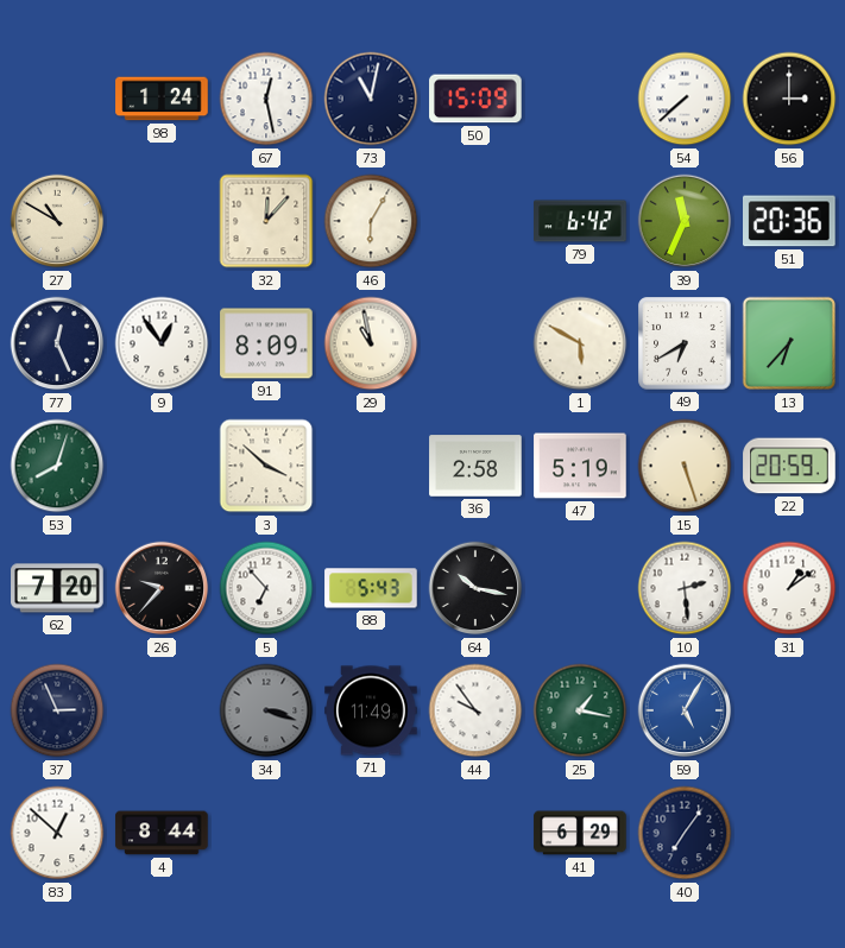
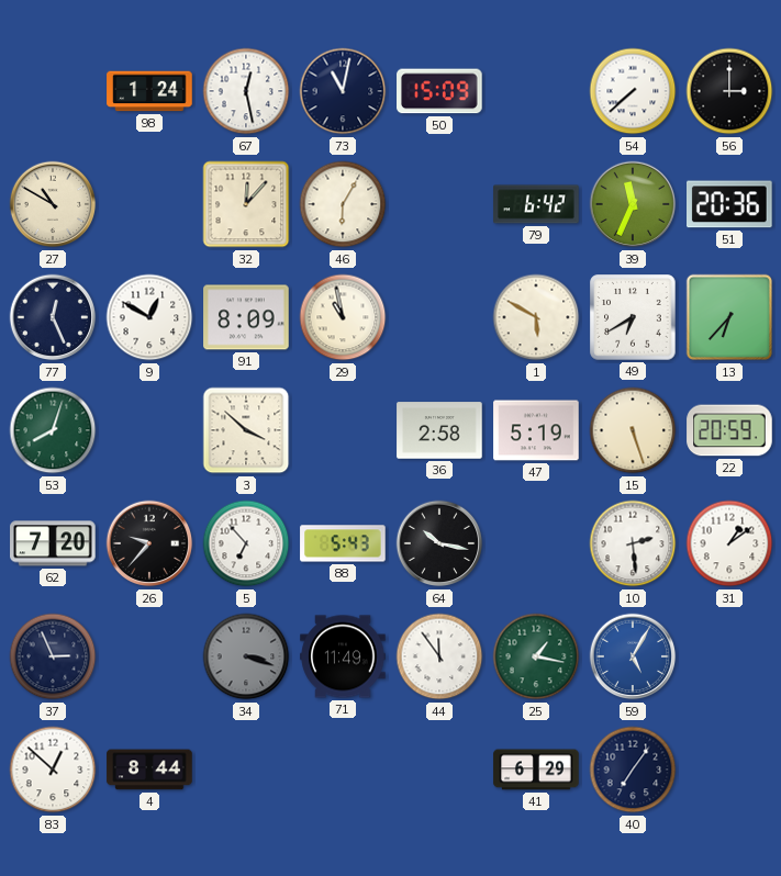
9: 12:54 -> 12:50
44: 9:54 -> 11:54
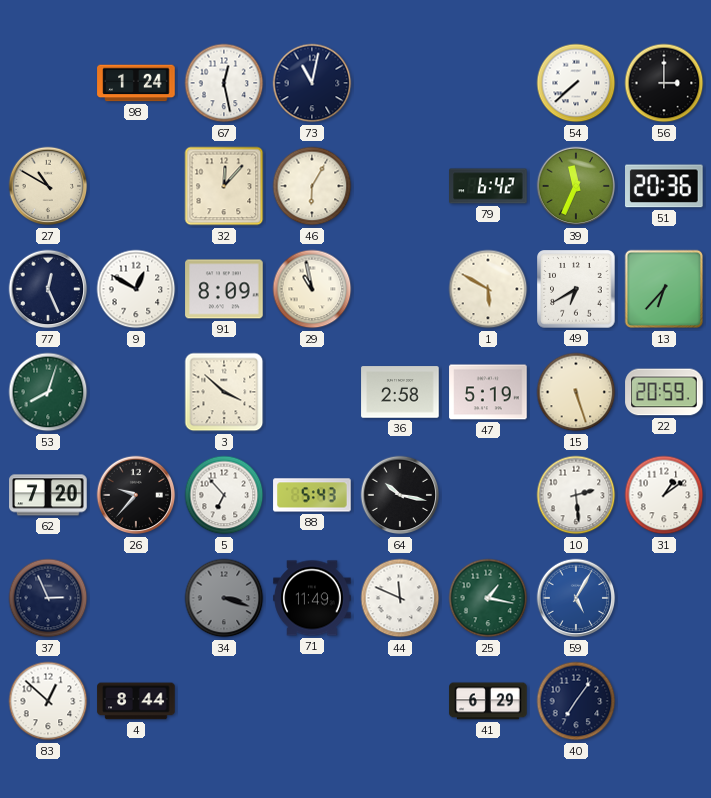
50: 15:09 -> none
44: 11:54 -> 11:49
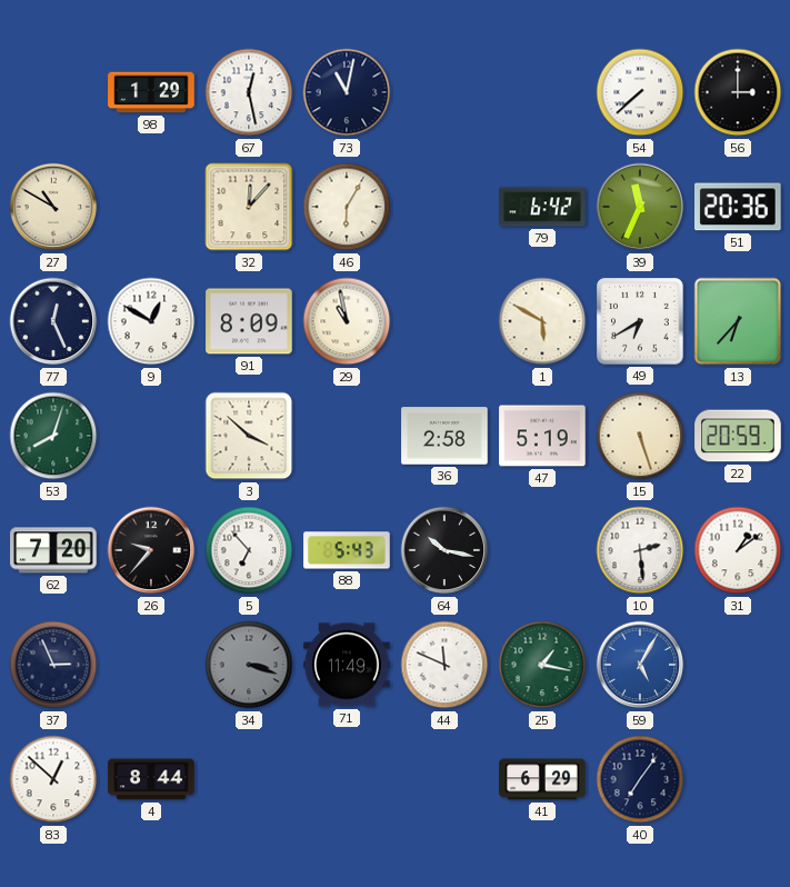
98: 1:24 -> 1:29
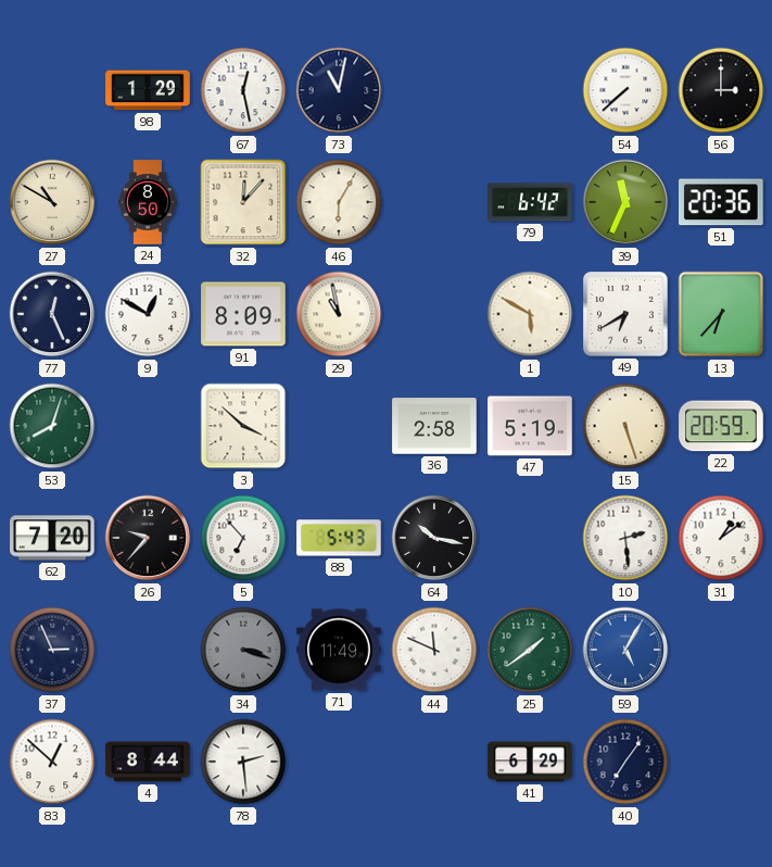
24: none -> 8:50
25: 1:17 -> 1:39
78: none -> 2:29
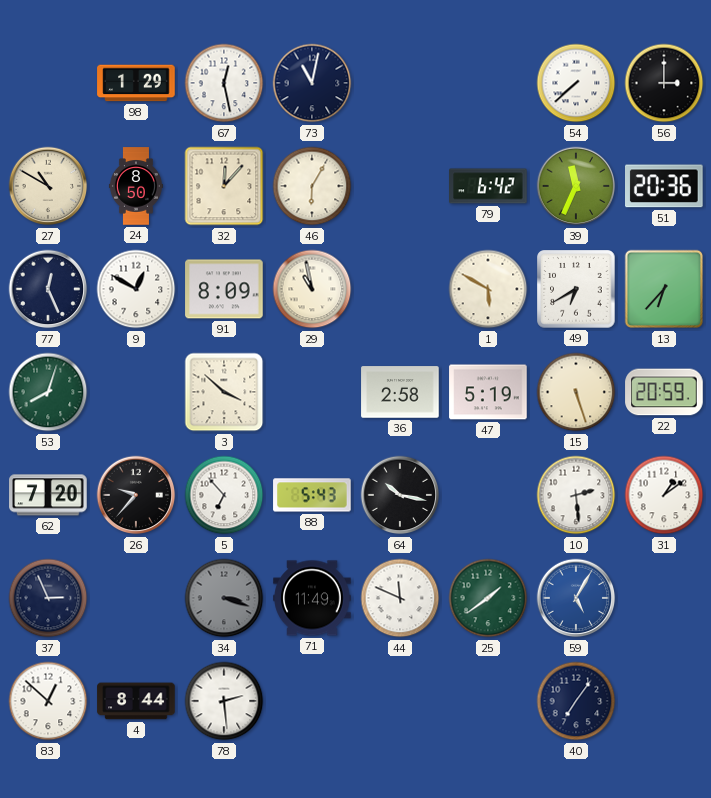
41: 6:29 -> none
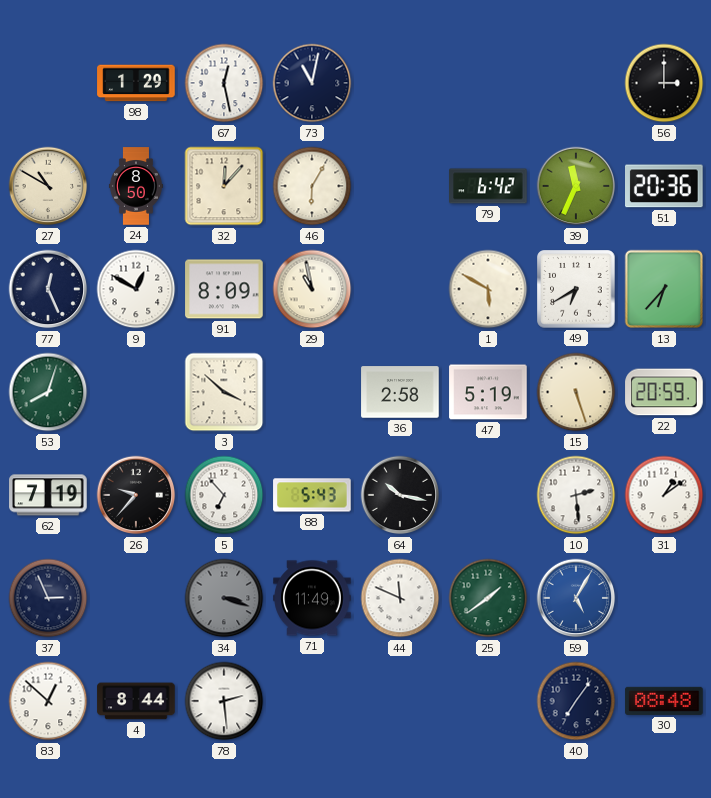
54: 7:38 -> none
62: 7:20 -> 7:19
30: none -> 08:48
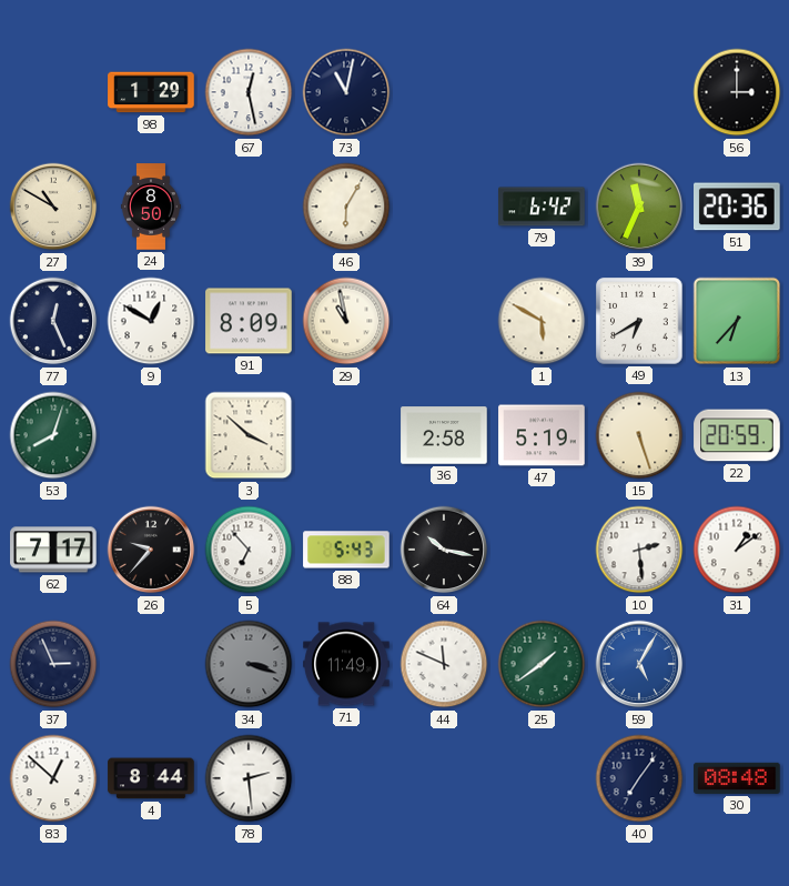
32: 12:07 -> none
62: 7:19 -> 7:17
